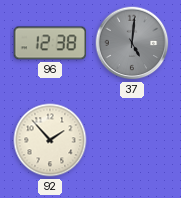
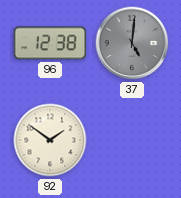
92: 1:53 -> 1:51
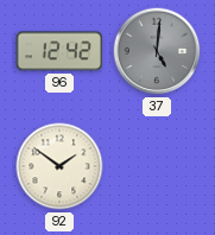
96: 12:38 -> 12:42
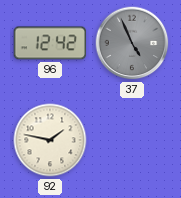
37: 5:01 -> 4:56
92: 1:51 -> 1:47
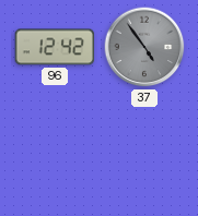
37: 4:56 -> 4:54
92: 1:47 -> none
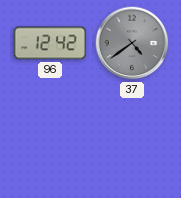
37: 4:54 -> 4:39
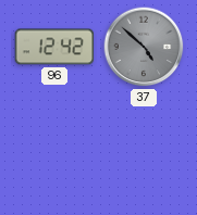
37: 4:39 -> 4:52
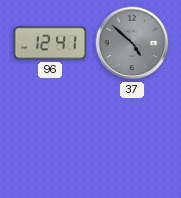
96: 12:42 -> 12:41
